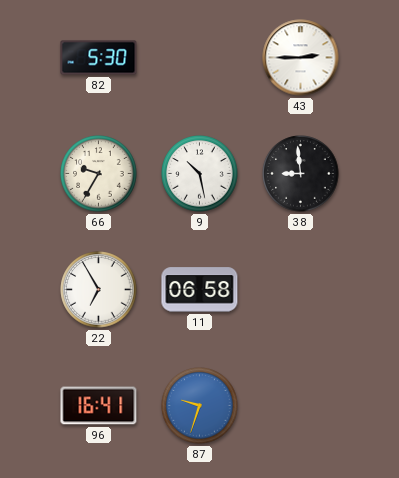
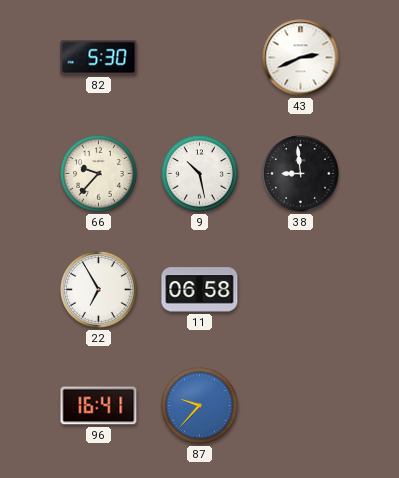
43: 2:45 -> 2:41
66: 9:35 -> 9:37
87: 9:33 -> 9:37
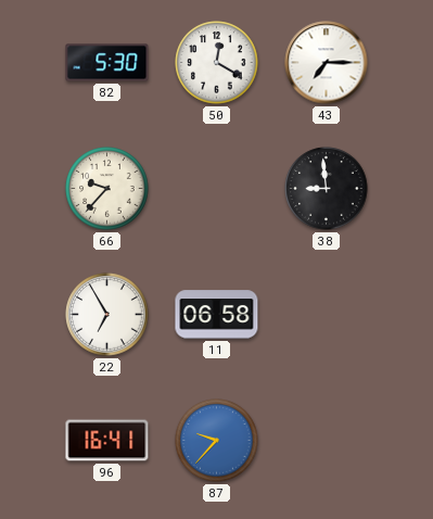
50: none -> 12:20
43: 2:41 -> 7:15
9: 10:28 -> none
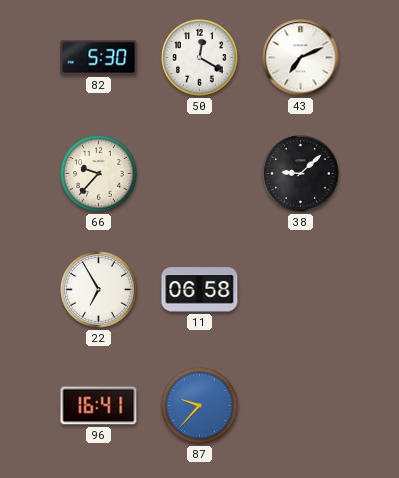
43: 7:15 -> 7:11
38: 8:59 -> 9:08
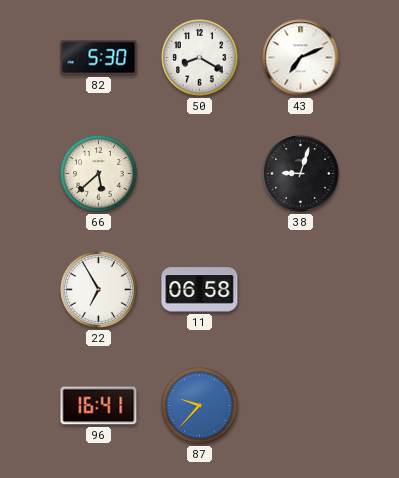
50: 12:20 -> 8:20
66: 9:37 -> 5:38
38: 9:08 -> 9:03
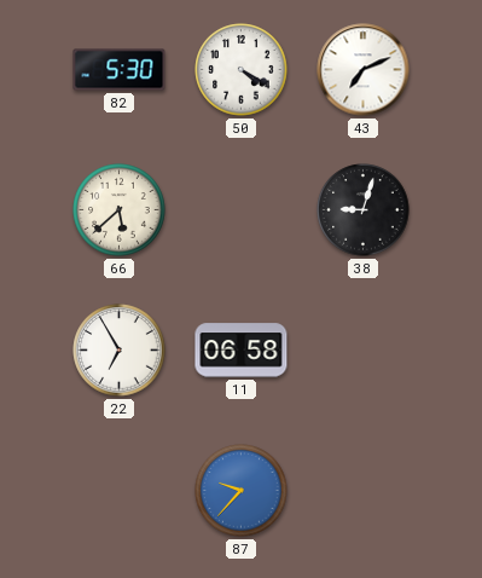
50: 8:20 -> 4:20
96: 16:41 -> none
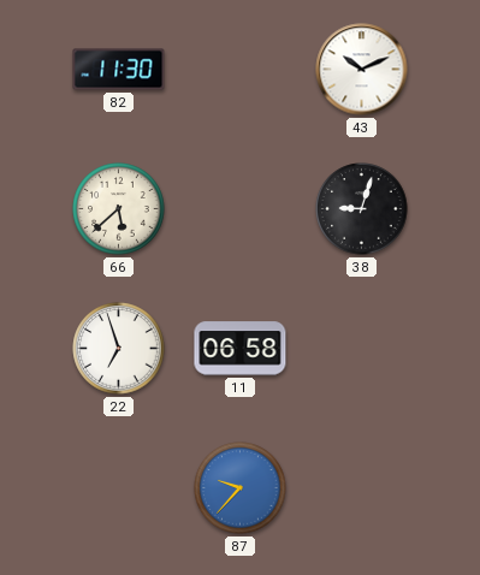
82: 5:30 -> 11:30
50: 4:20 -> none
43: 7:11 -> 10:11
22: 6:55 -> 6:57
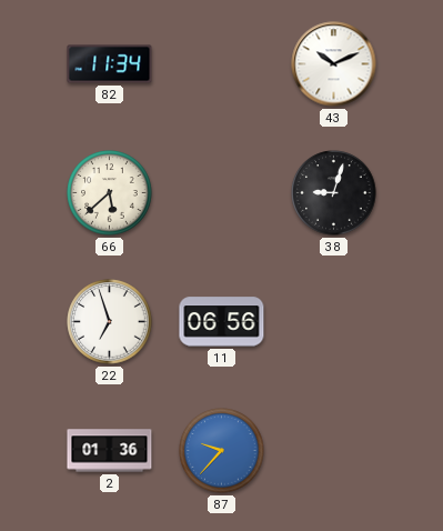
82: 11:30 -> 11:34
11: 06:58 -> 06:56
2: none -> 01:36
